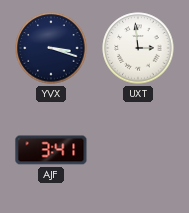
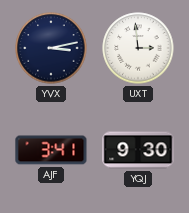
YVX: 3:18 -> 3:13
YQJ: none -> 9:30
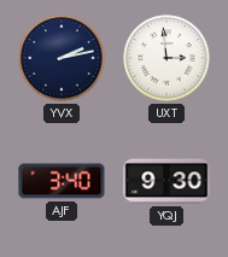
YVX: 3:13 -> 2:13
AJF: 3:41 -> 3:40
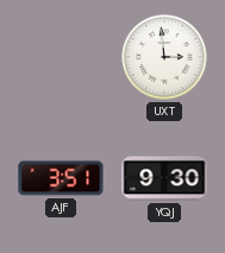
YVX: 2:13 -> none
AJF: 3:40 -> 3:51
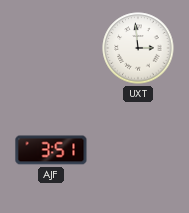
YQJ: 9:30 -> none
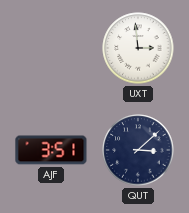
QUT: none -> 3:08
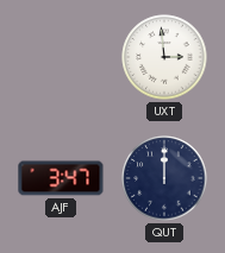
AJF: 3:51 -> 3:47
QUT: 3:08 -> 12:00
